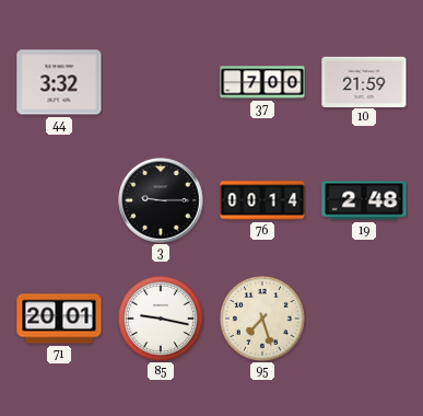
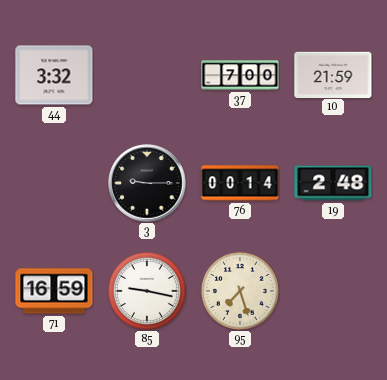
71: 20:01 -> 16:59
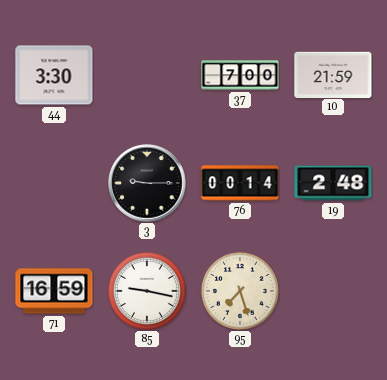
44: 3:32 -> 3:30
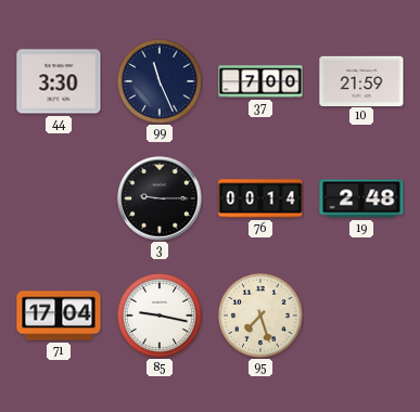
99: none -> 11:26
71: 16:59 -> 17:04
